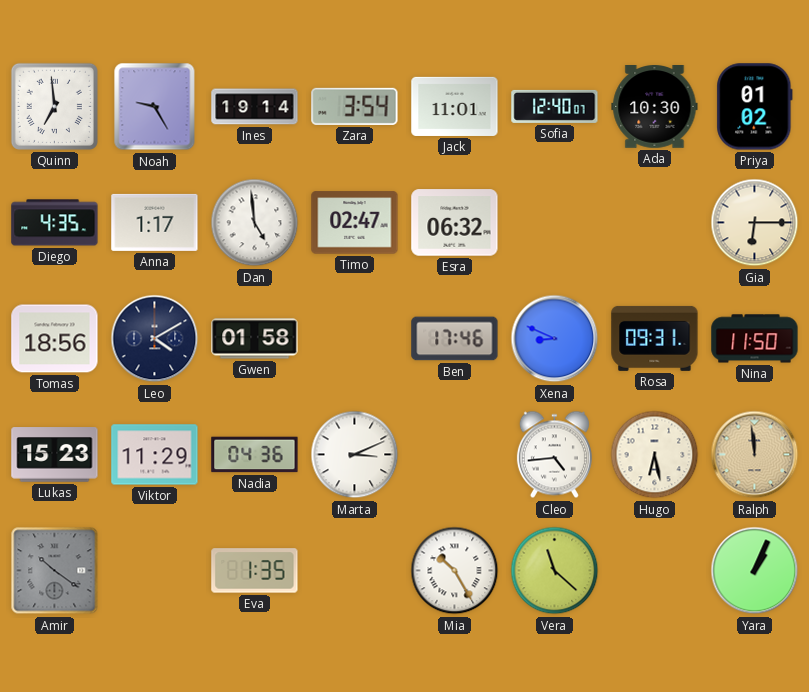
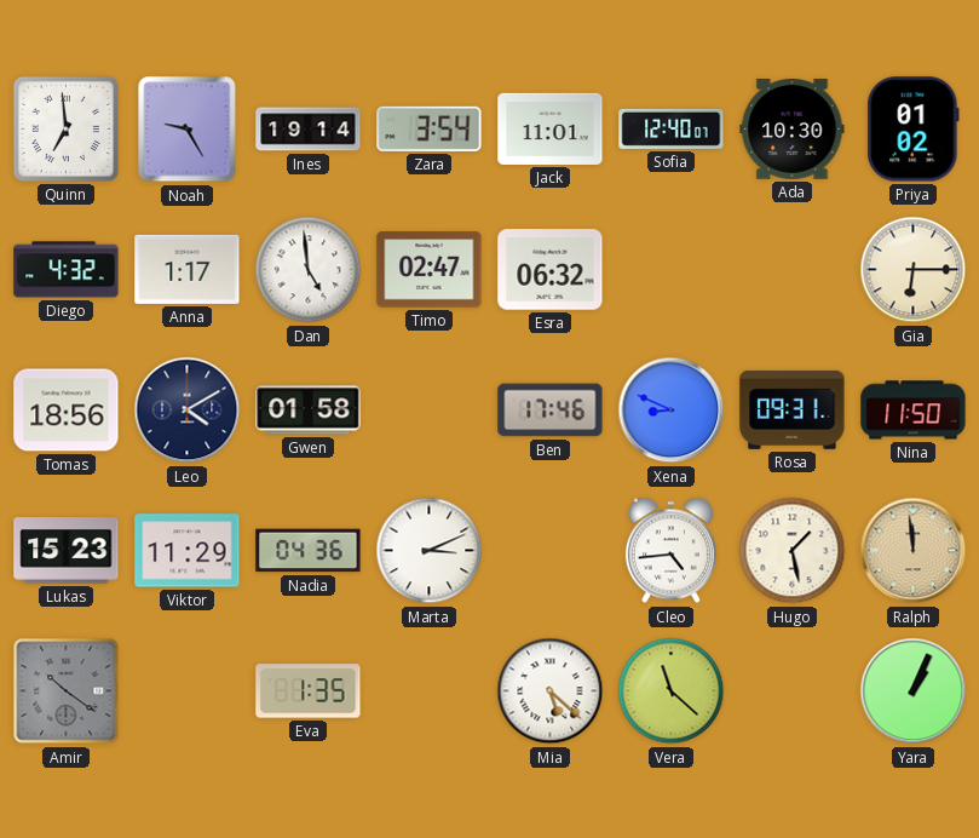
Diego: 4:35 -> 4:32
Hugo: 6:28 -> 1:28
Mia: 10:25 -> 5:22
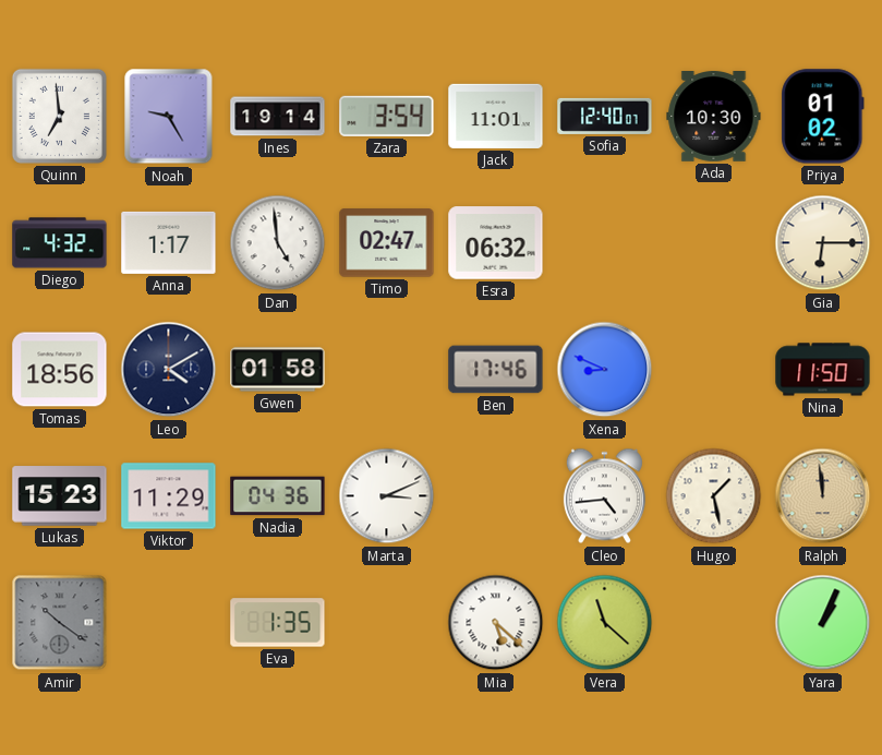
Rosa: 09:31 -> none
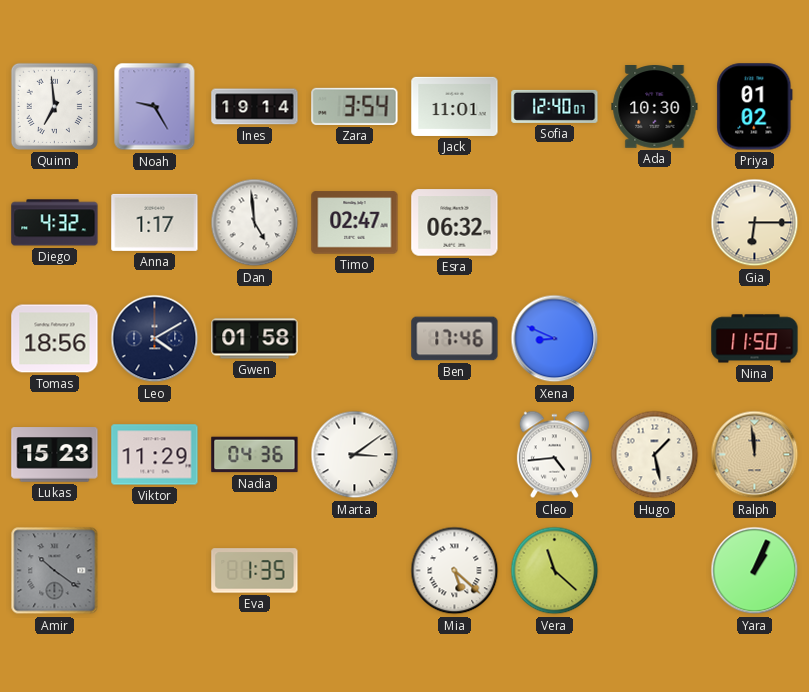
Marta: 3:11 -> 3:09
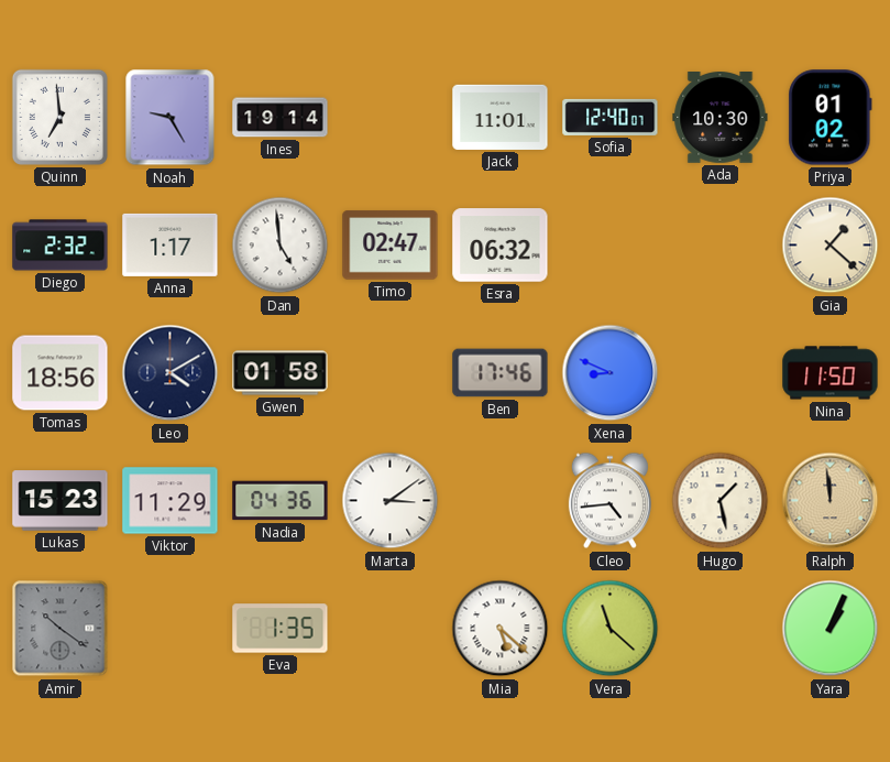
Zara: 3:54 -> none
Diego: 4:32 -> 2:32
Gia: 6:15 -> 1:22
